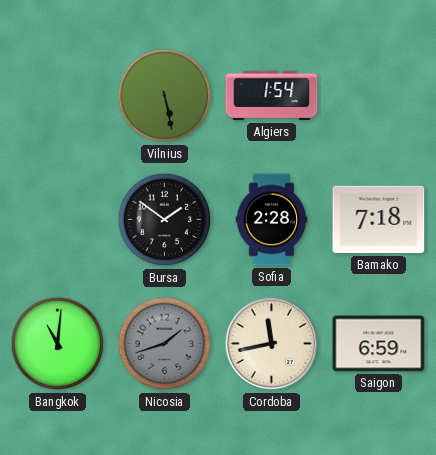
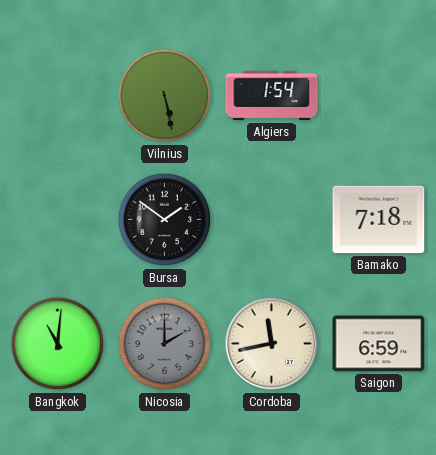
Sofia: 2:28 -> none
Nicosia: 1:42 -> 2:00
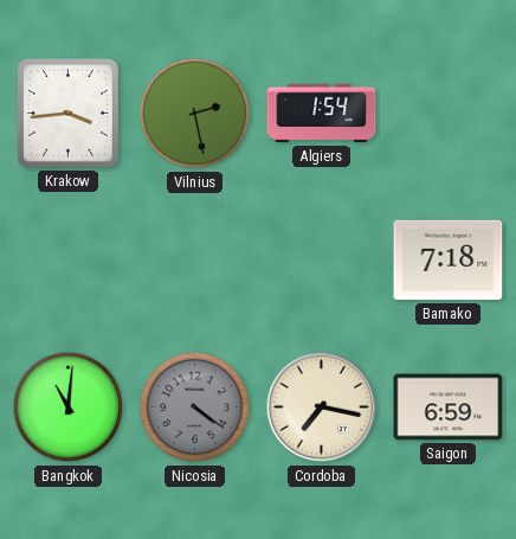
Krakow: none -> 3:44
Vilnius: 5:28 -> 2:28
Bursa: 1:51 -> none
Nicosia: 2:00 -> 4:21
Cordoba: 11:43 -> 7:17
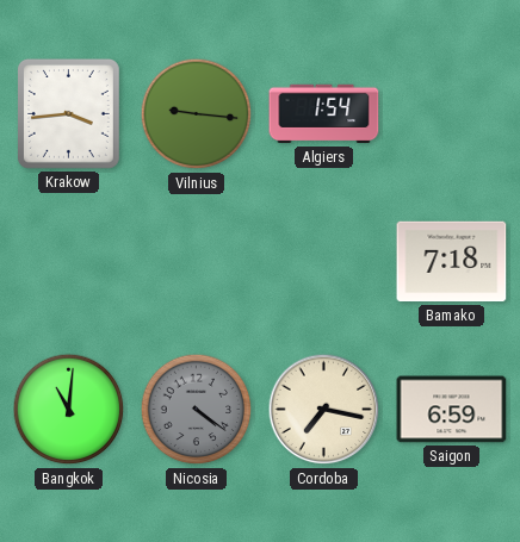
Vilnius: 2:28 -> 9:16
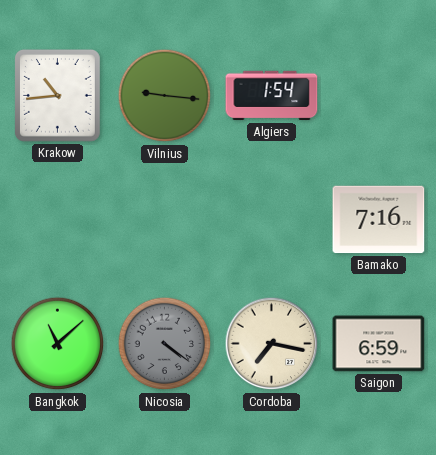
Krakow: 3:44 -> 10:44
Bamako: 7:18 -> 7:16
Bangkok: 11:01 -> 11:08
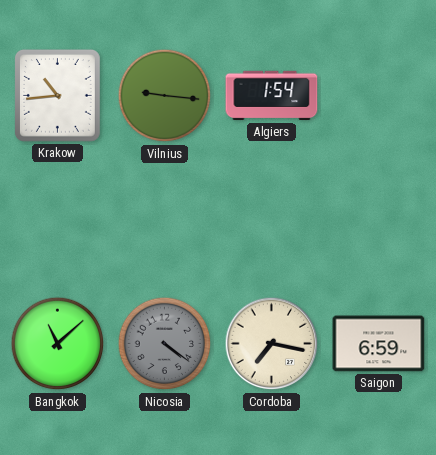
Bamako: 7:16 -> none
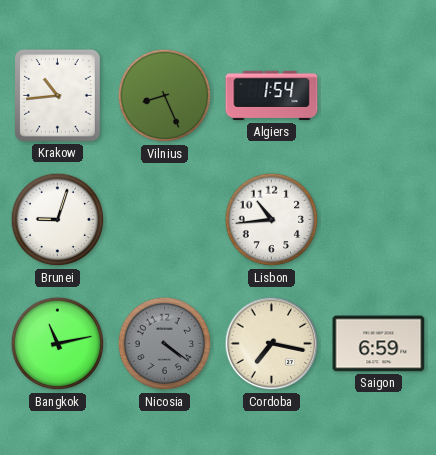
Vilnius: 9:16 -> 8:26
Brunei: none -> 9:03
Lisbon: none -> 10:44
Bangkok: 11:08 -> 11:13
